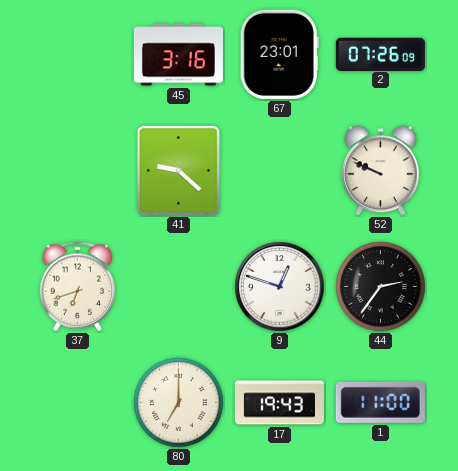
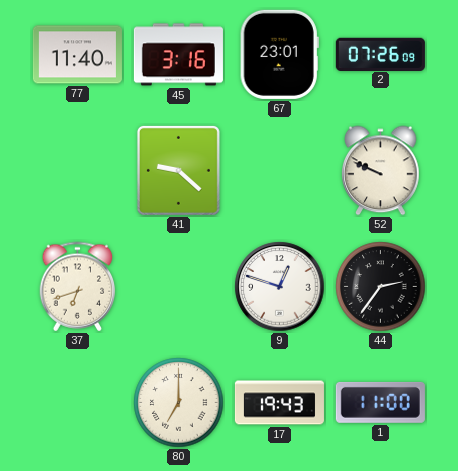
77: none -> 11:40
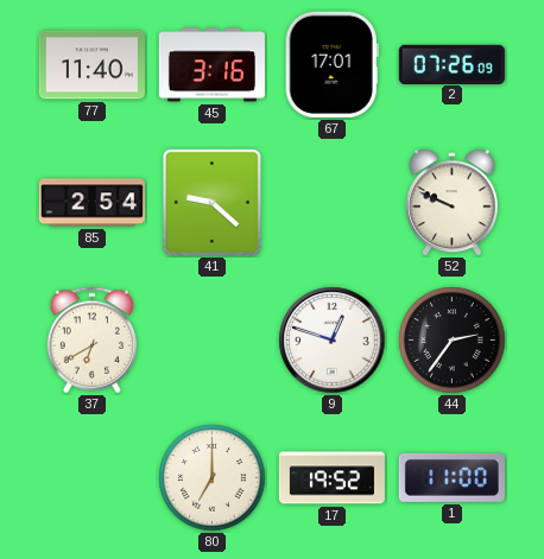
67: 23:01 -> 17:01
85: none -> 2:54
37: 6:42 -> 6:40
17: 19:43 -> 19:52
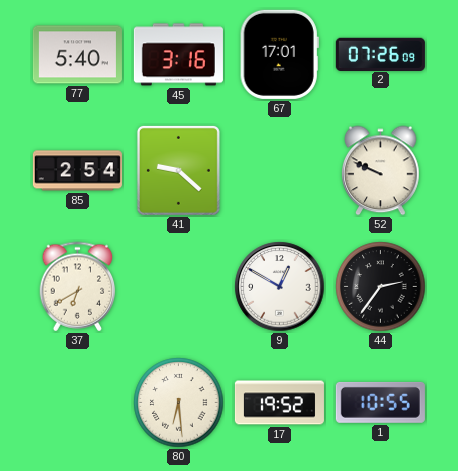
77: 11:40 -> 5:40
9: 12:48 -> 12:50
80: 7:00 -> 6:29
1: 11:00 -> 10:55
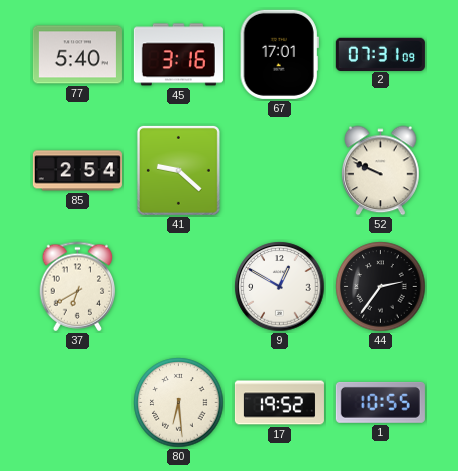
2: 07:26 -> 07:31
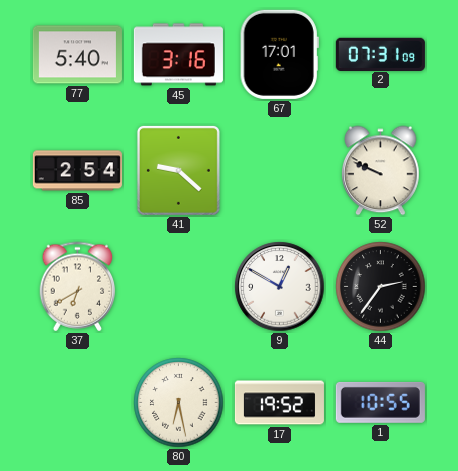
80: 6:29 -> 6:28
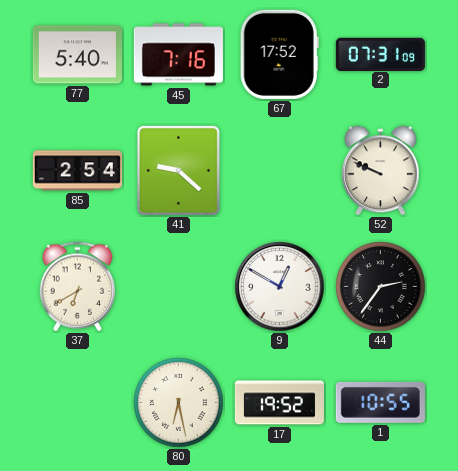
45: 3:16 -> 7:16
67: 17:01 -> 17:52
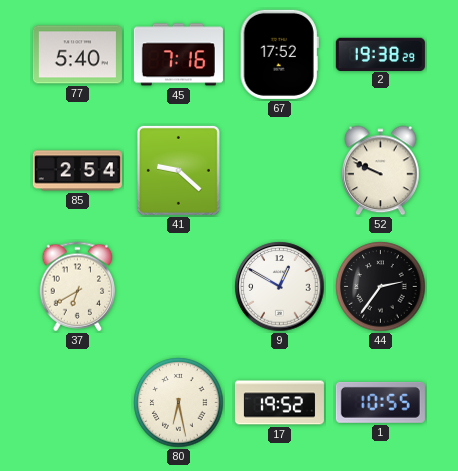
2: 07:31 -> 19:38
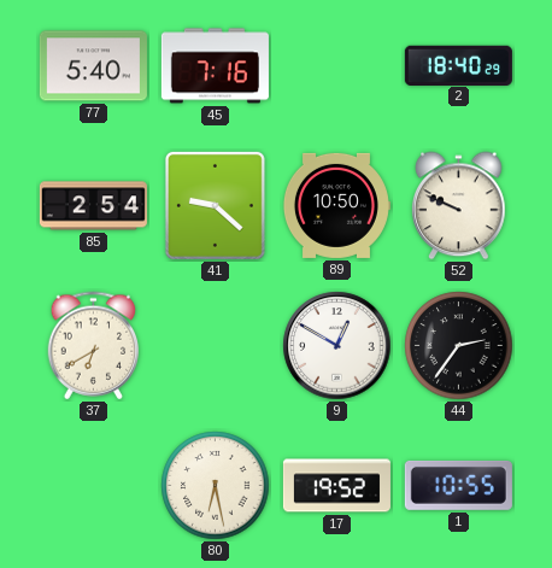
67: 17:52 -> none
2: 19:38 -> 18:40
89: none -> 10:50
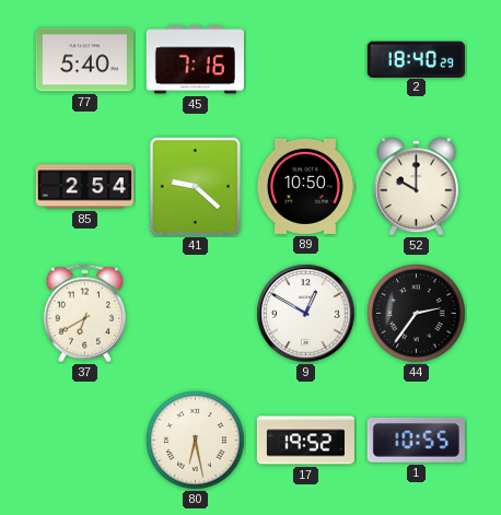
52: 9:49 -> 10:00
